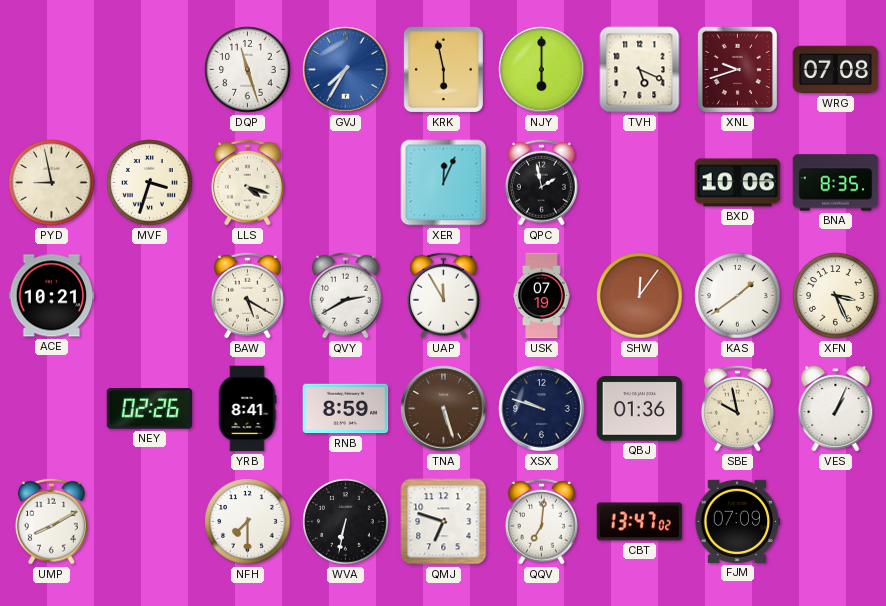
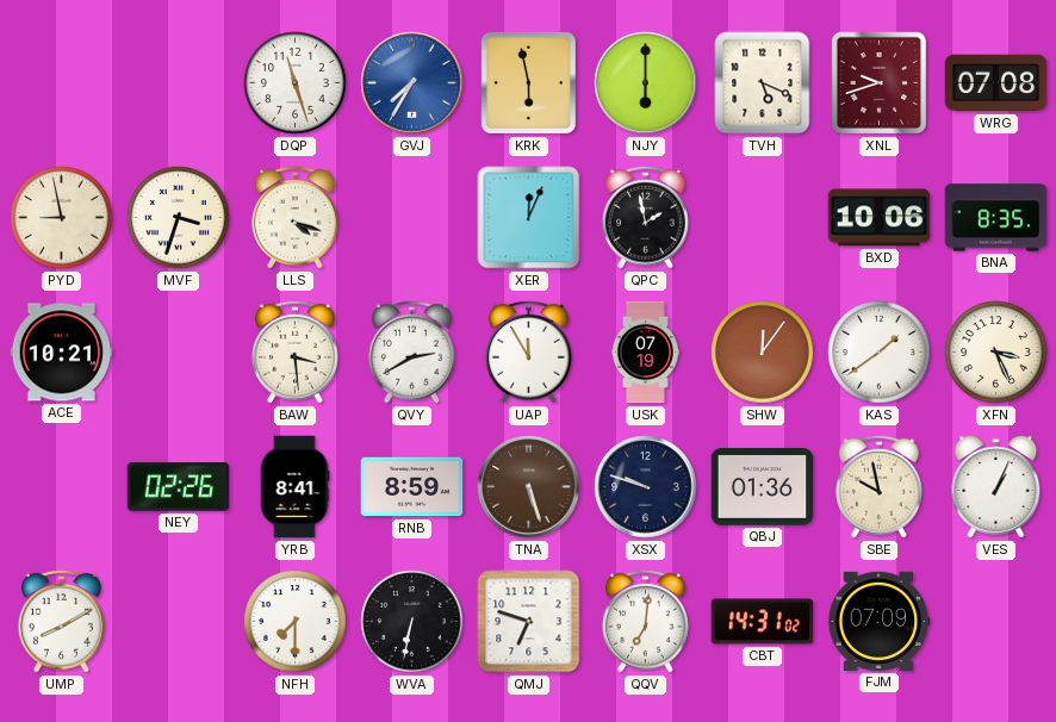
BAW: 5:20 -> 3:29
CBT: 13:47 -> 14:31
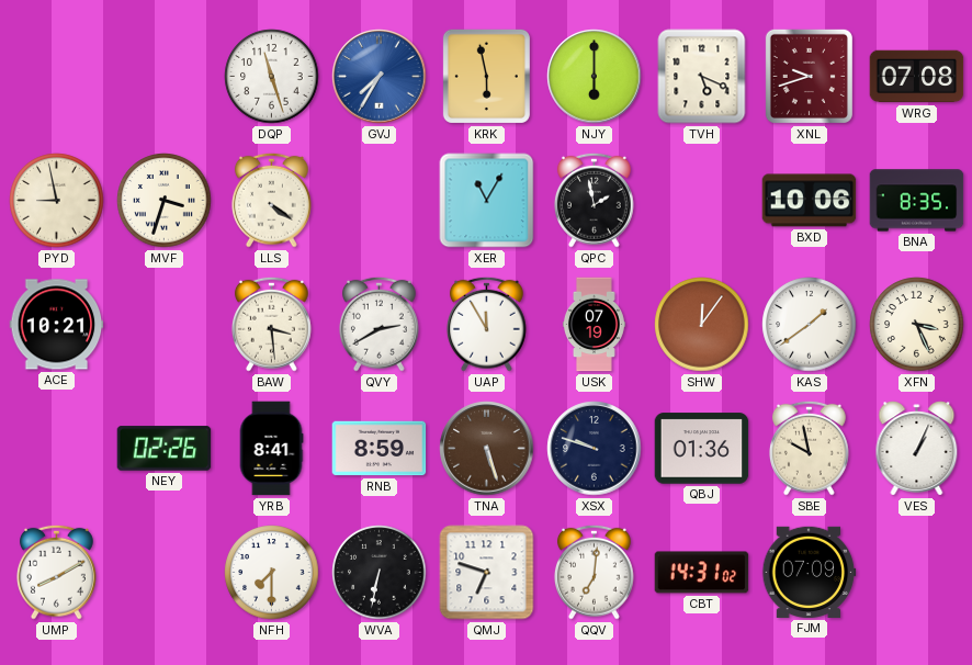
LLS: 4:18 -> 4:21
XER: 12:04 -> 11:05
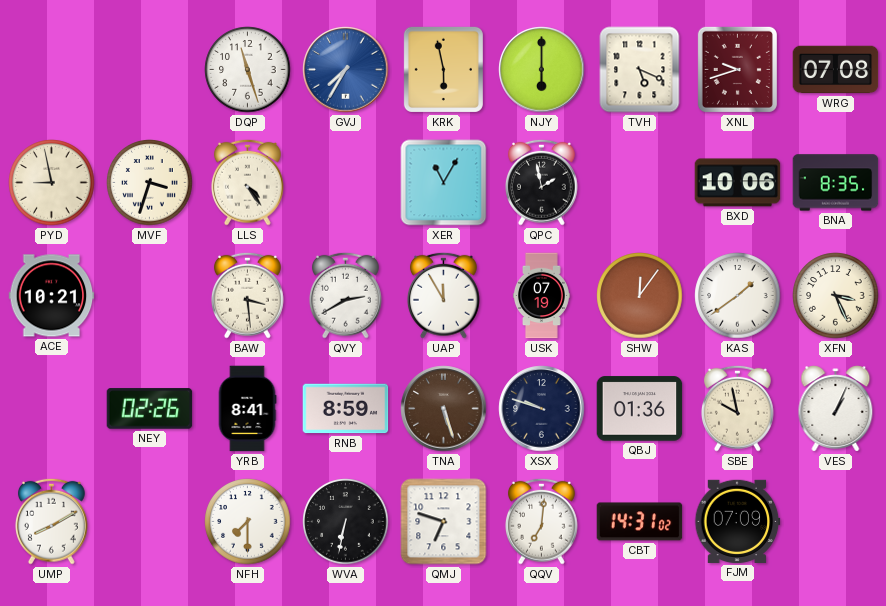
LLS: 4:21 -> 4:24
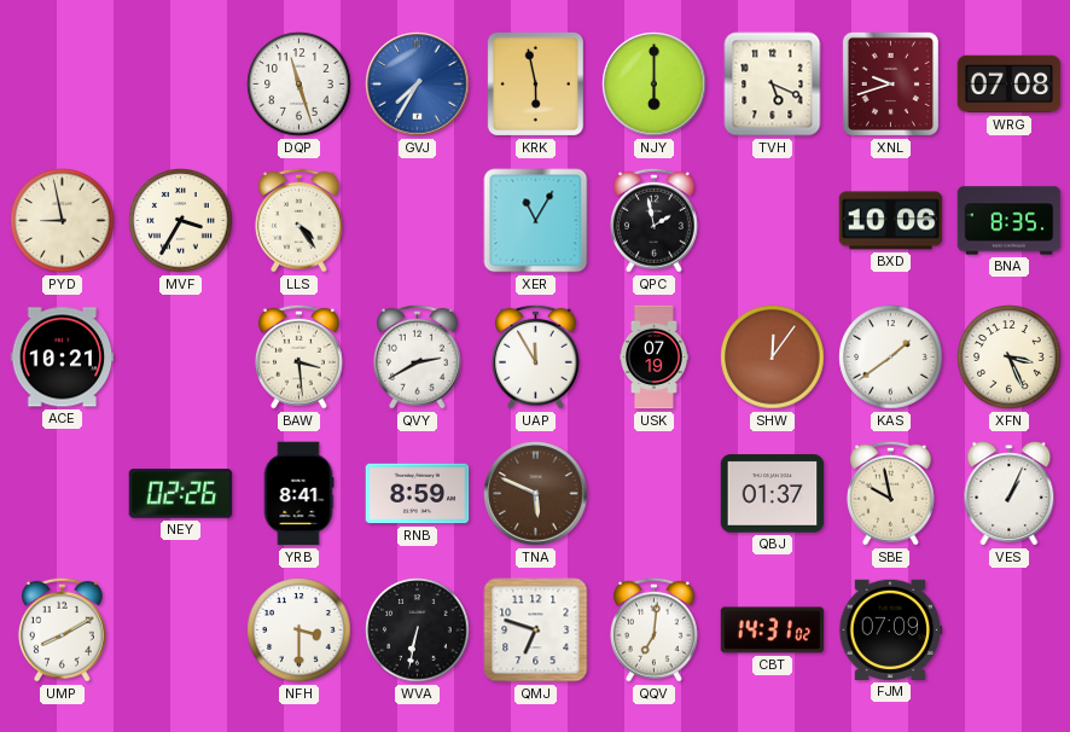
MVF: 3:33 -> 3:35
TNA: 5:27 -> 5:49
XSX: 9:48 -> none
QBJ: 01:36 -> 01:37
NFH: 7:30 -> 3:30
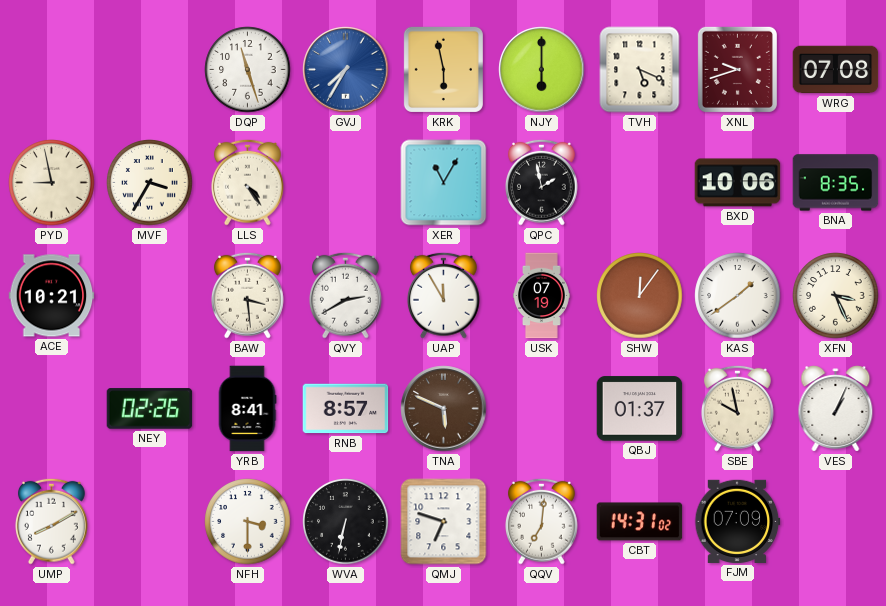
RNB: 8:59 -> 8:57
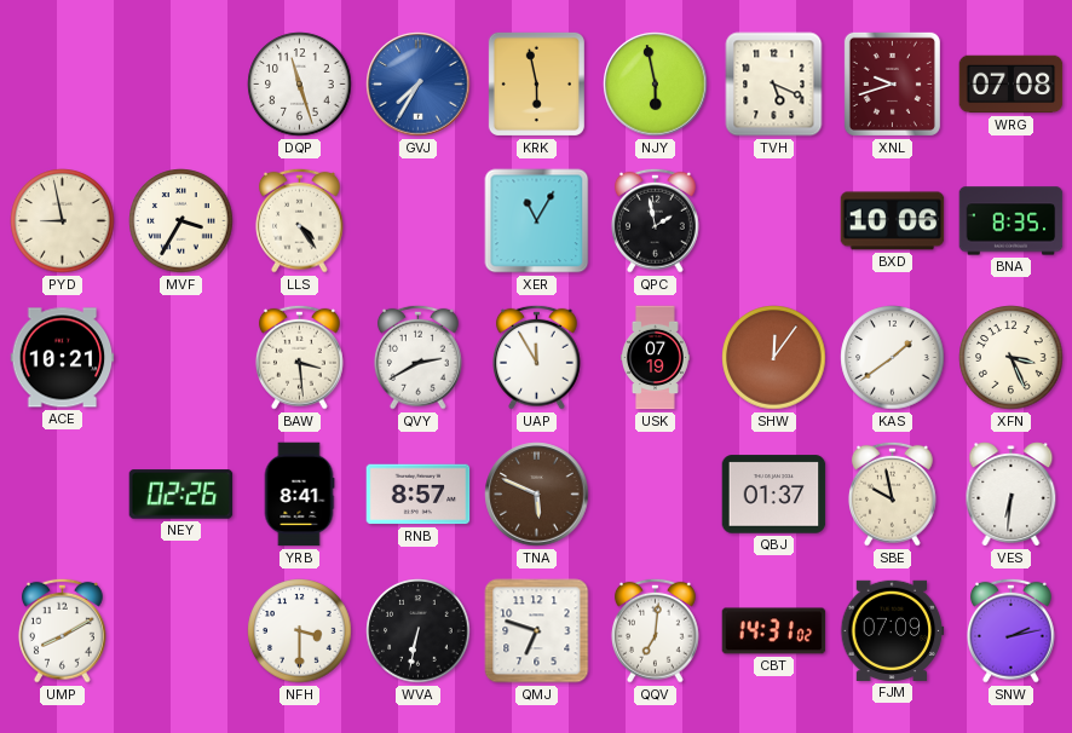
NJY: 6:00 -> 5:58
VES: 1:04 -> 6:31
SNW: none -> 2:13
